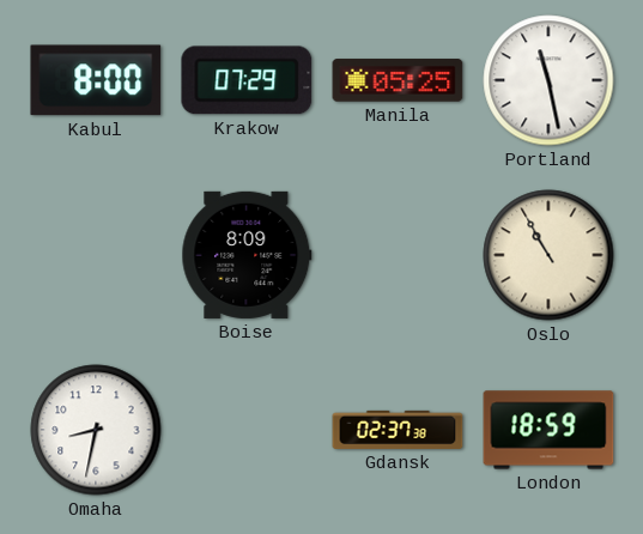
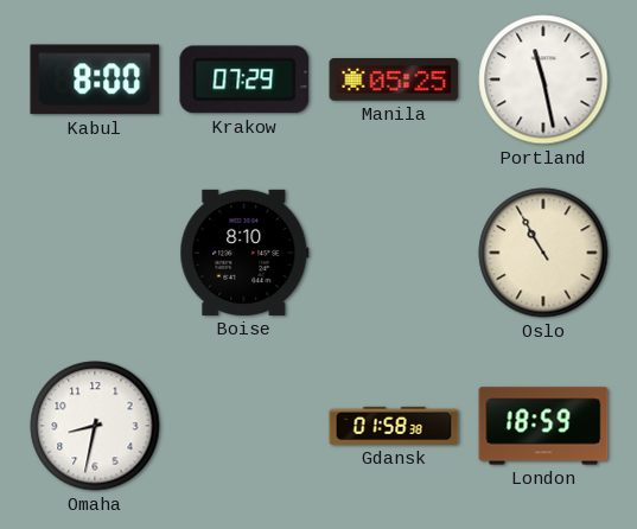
Boise: 8:09 -> 8:10
Gdansk: 02:37 -> 01:58
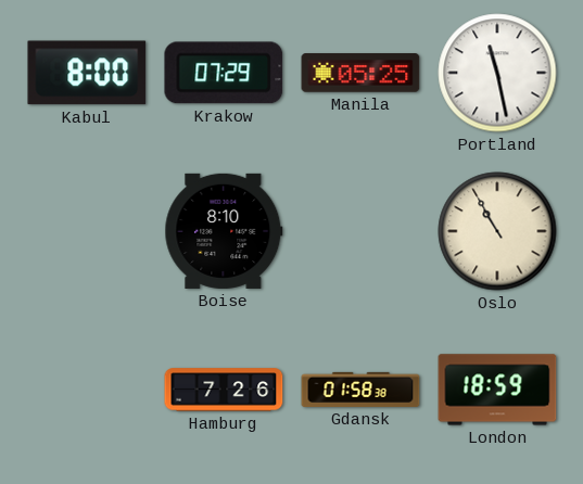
Omaha: 8:32 -> none
Hamburg: none -> 7:26
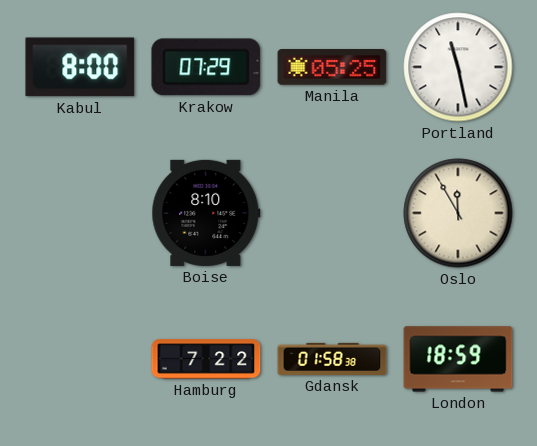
Oslo: 10:55 -> 11:55
Hamburg: 7:26 -> 7:22
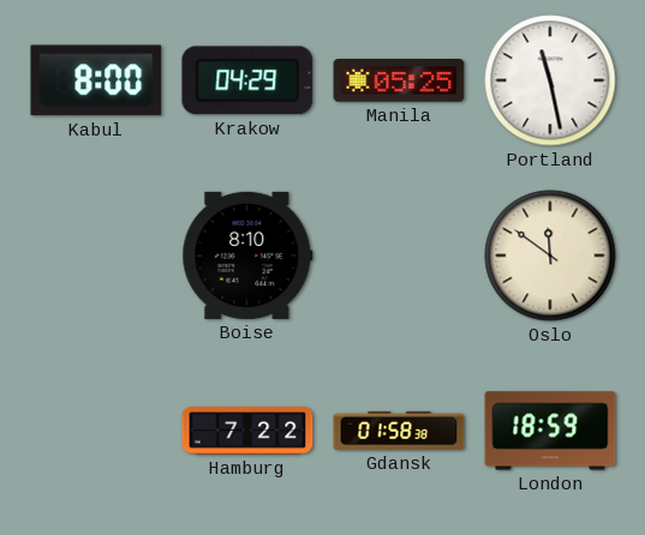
Krakow: 07:29 -> 04:29
Oslo: 11:55 -> 11:51
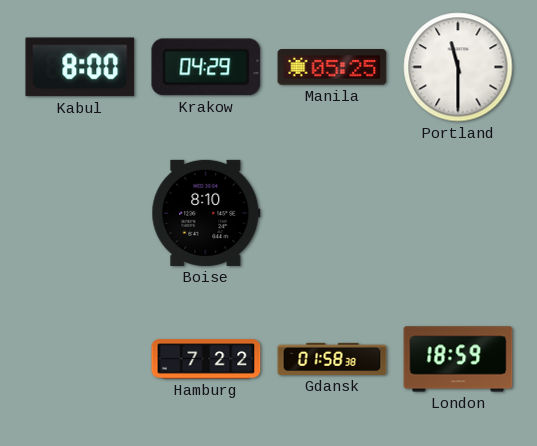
Portland: 11:28 -> 11:30
Oslo: 11:51 -> none
